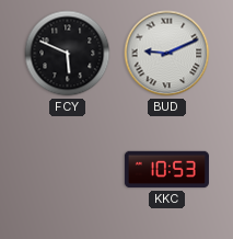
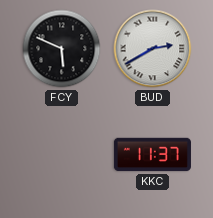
BUD: 9:11 -> 2:40
KKC: 10:53 -> 11:37
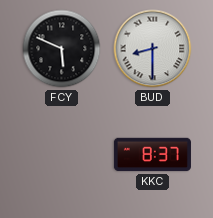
BUD: 2:40 -> 8:30
KKC: 11:37 -> 8:37
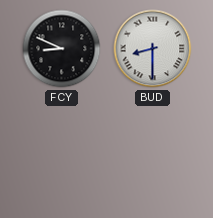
FCY: 5:49 -> 8:49
KKC: 8:37 -> none
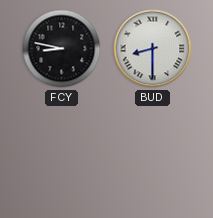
FCY: 8:49 -> 8:47
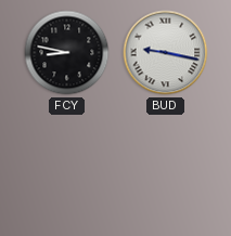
BUD: 8:30 -> 9:17
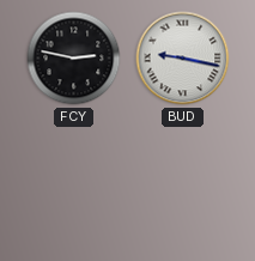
FCY: 8:47 -> 2:47
